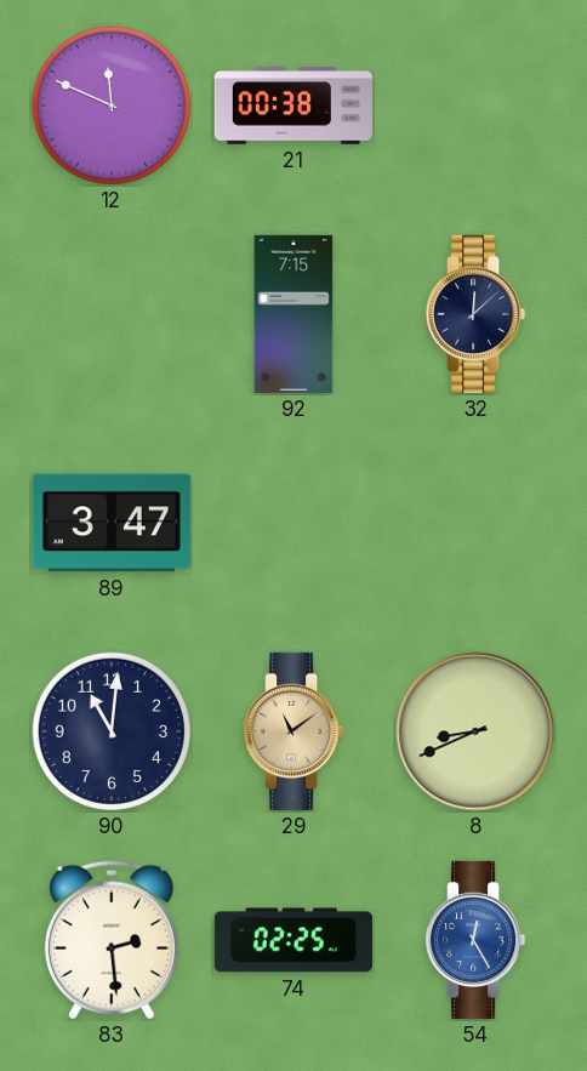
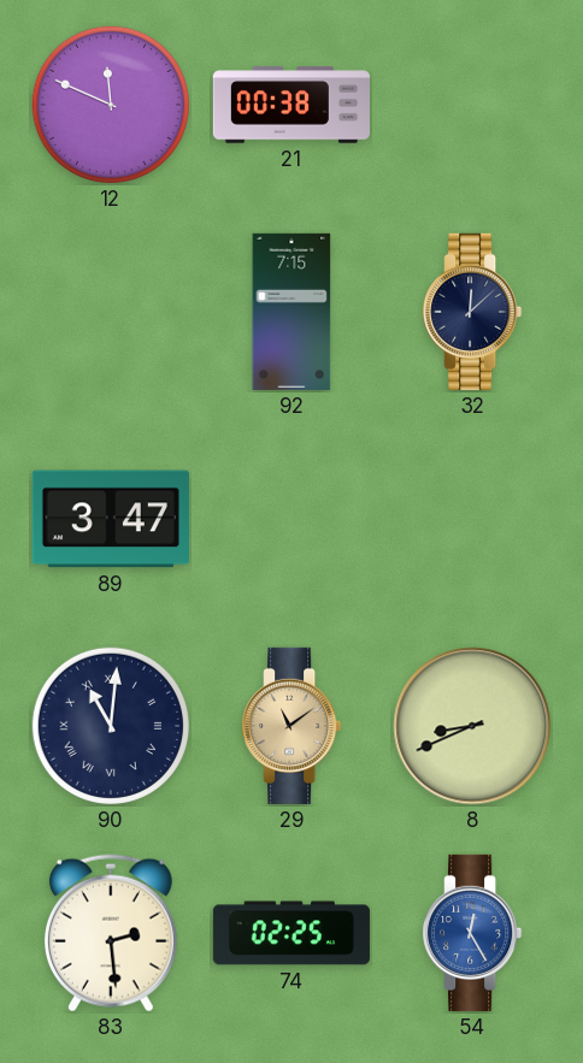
90 numerals: Arabic -> Roman
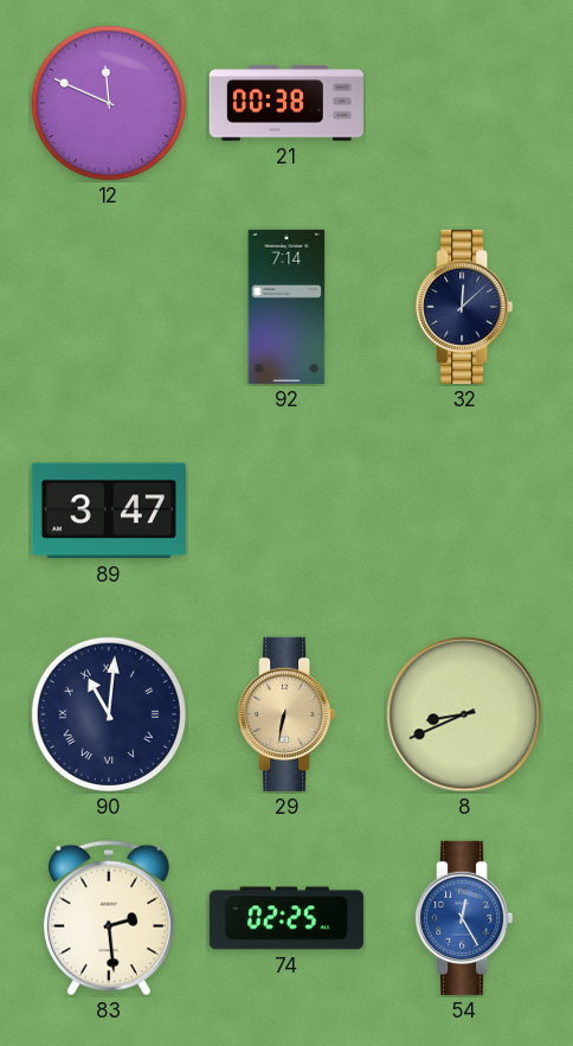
92: 7:15 -> 7:14
29: 11:09 -> 6:32
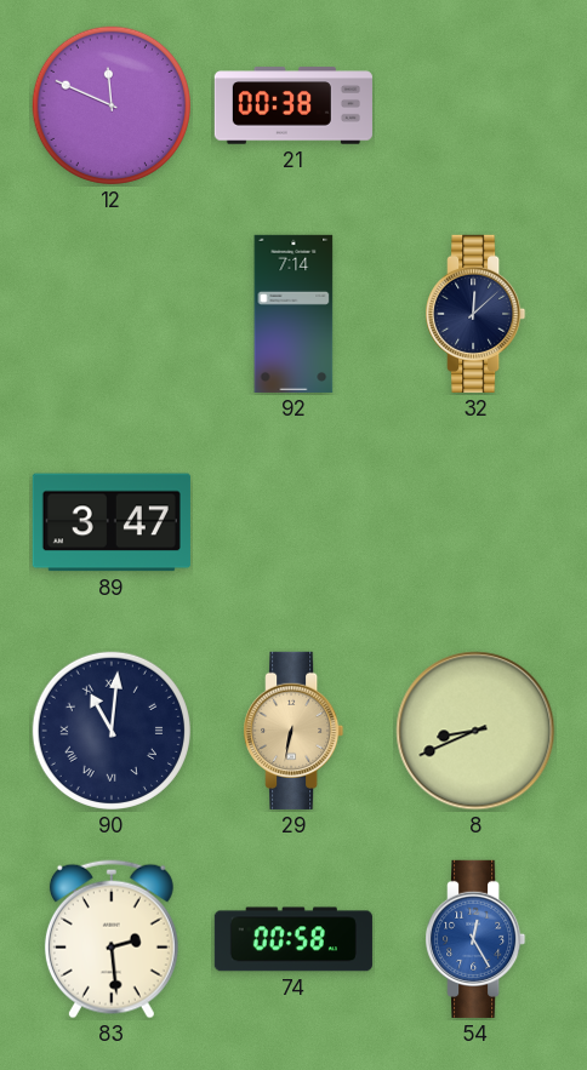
74: 02:25 -> 00:58
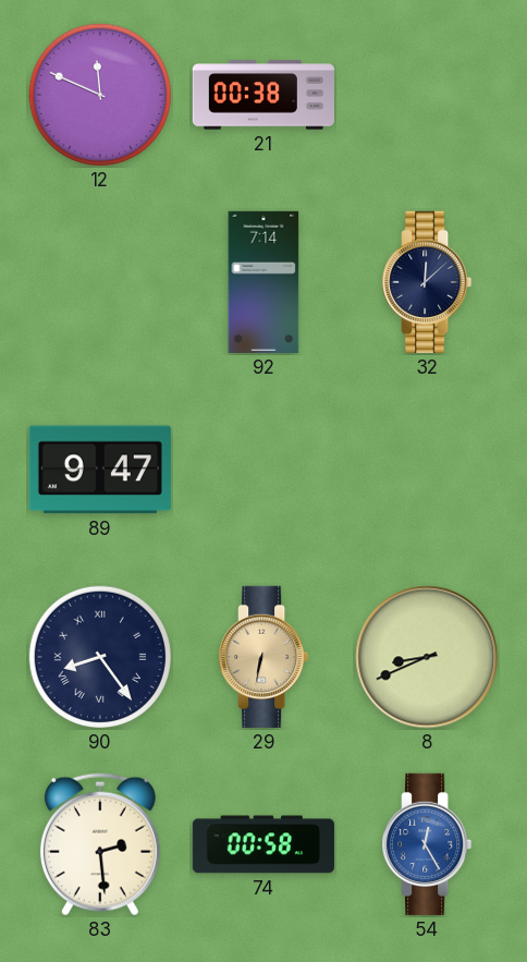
89: 3:47 -> 9:47
90: 11:01 -> 8:24
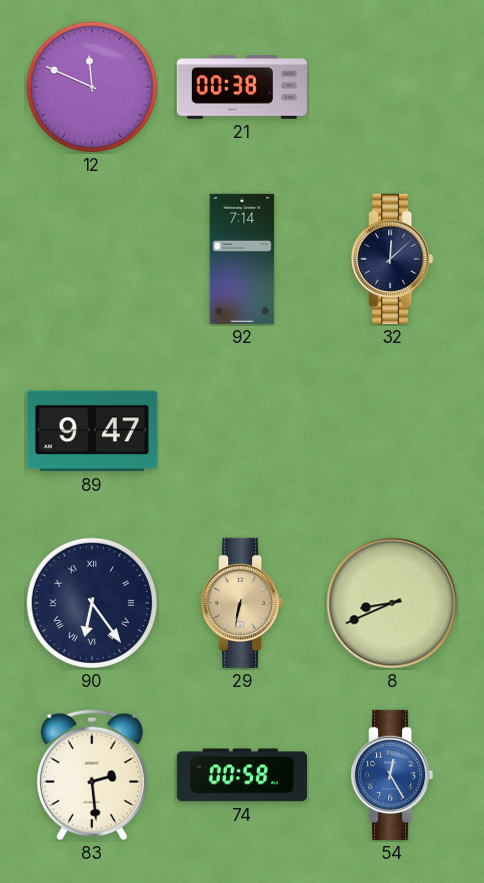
90: 8:24 -> 6:24
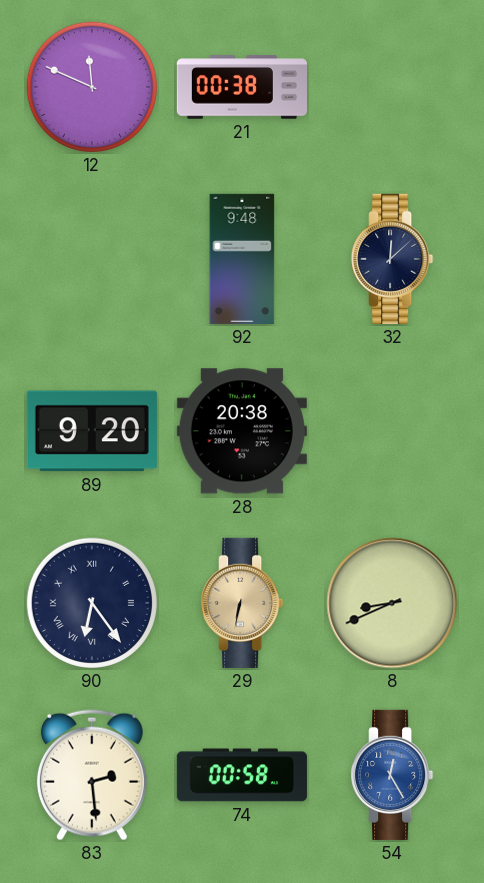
92: 7:14 -> 9:48
89: 9:47 -> 9:20
28: none -> 20:38
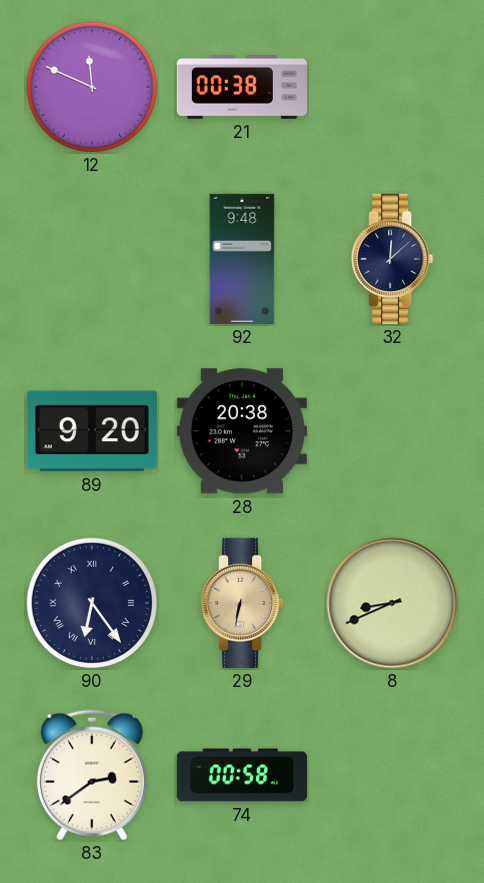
83: 2:29 -> 2:39
54: 12:25 -> none
